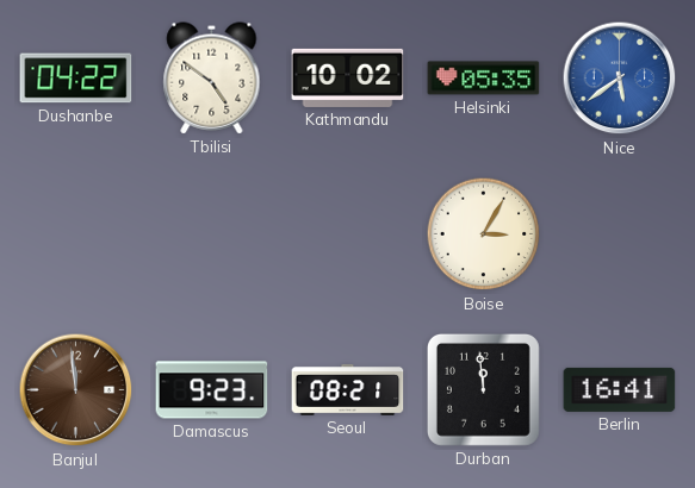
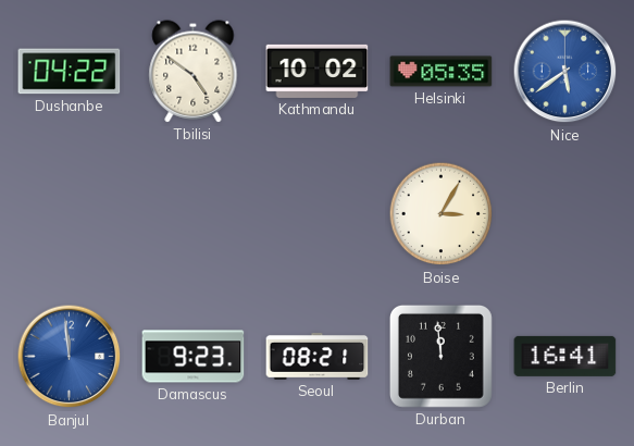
Banjul dial: brown -> blue
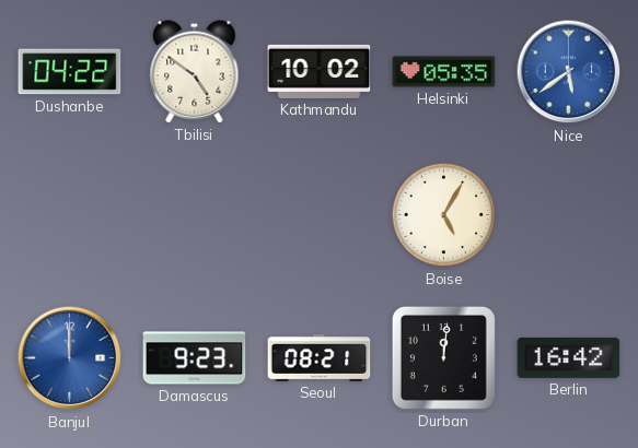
Boise: 3:05 -> 5:05
Banjul: 11:59 -> 12:00
Durban: 11:59 -> 12:01
Berlin: 16:41 -> 16:42
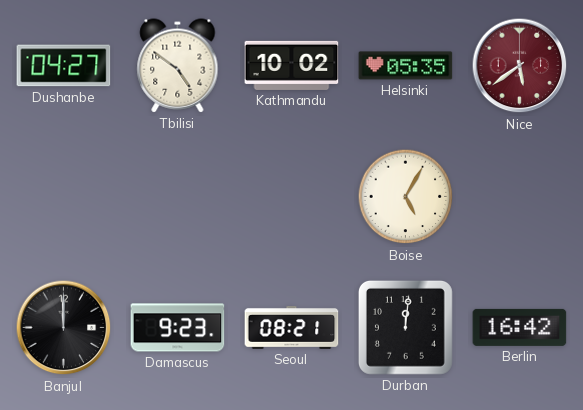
Dushanbe: 04:22 -> 04:27
Nice dial: blue -> burgundy
Banjul dial: blue -> black
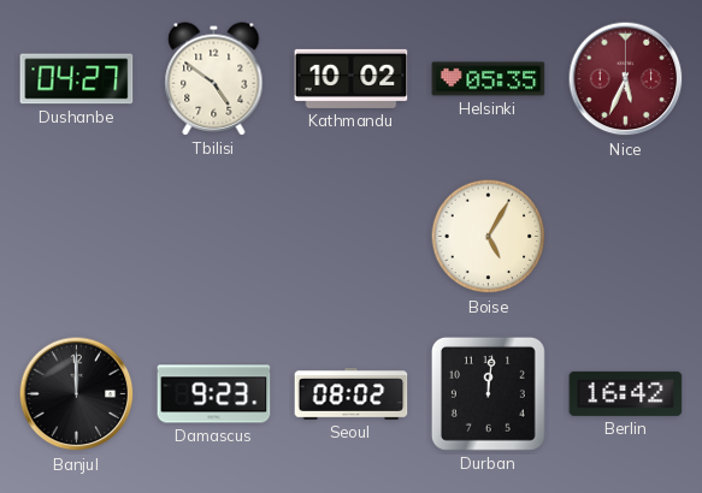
Nice: 5:39 -> 5:34
Seoul: 08:21 -> 08:02
